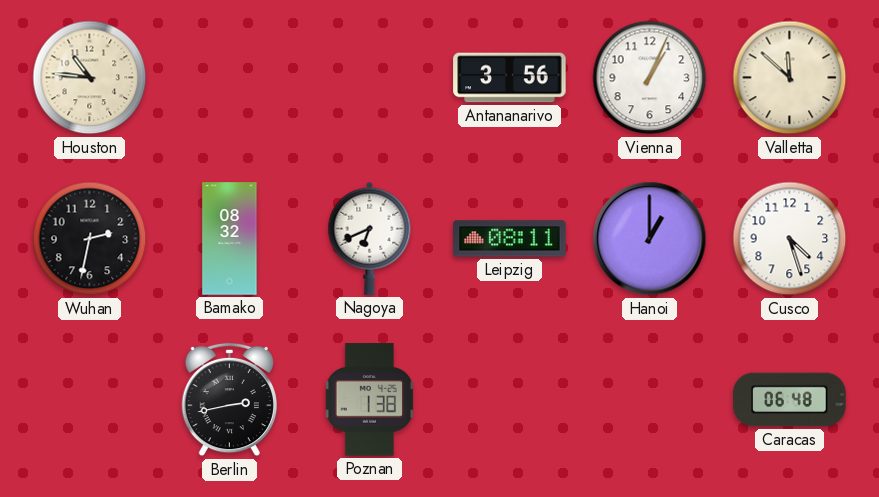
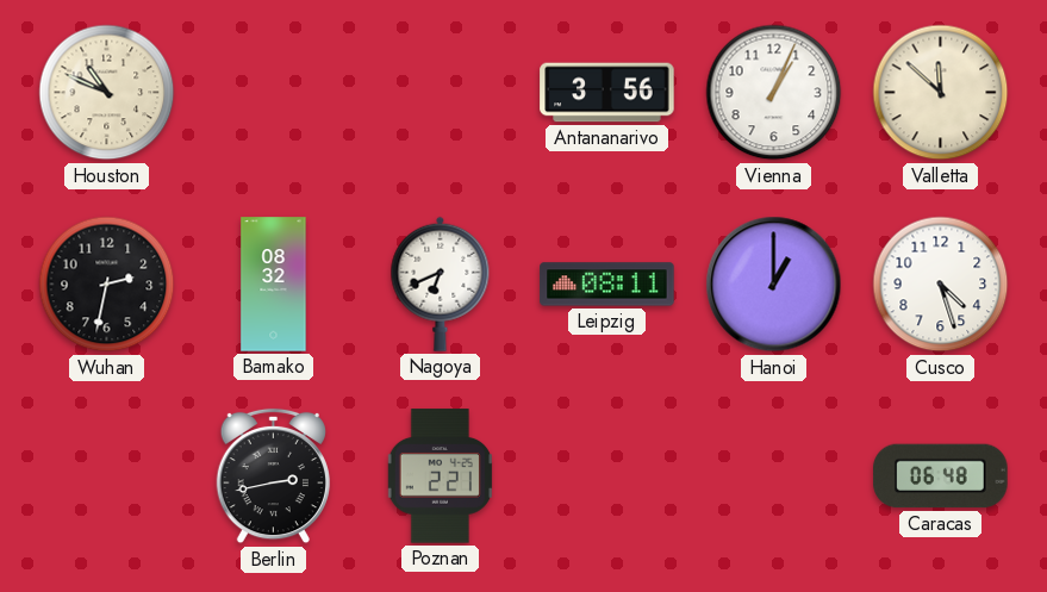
Houston: 10:46 -> 10:49
Poznan: 1:38 -> 2:21
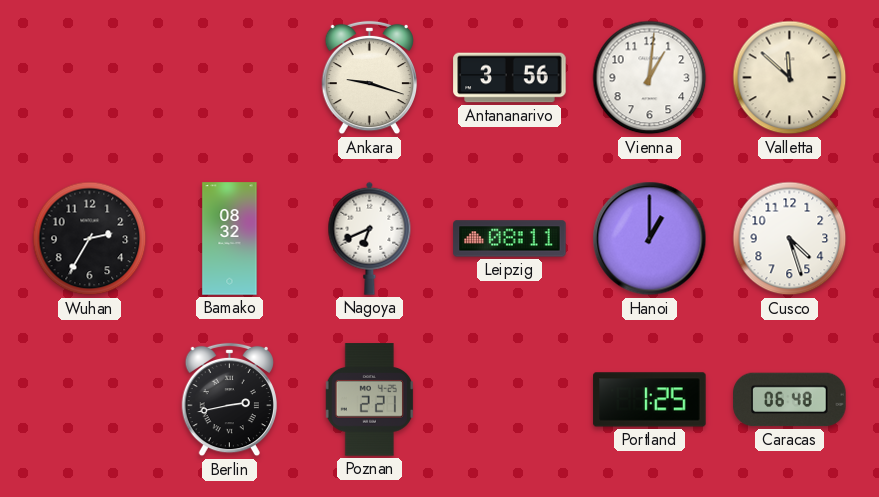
Houston: 10:49 -> none
Ankara: none -> 9:18
Vienna: 1:04 -> 1:01
Wuhan: 2:32 -> 2:35
Portland: none -> 1:25
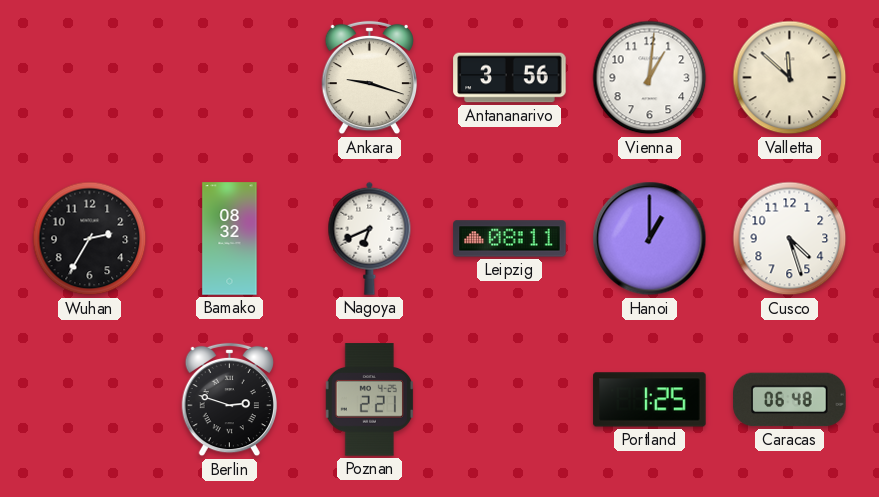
Berlin: 2:43 -> 2:48
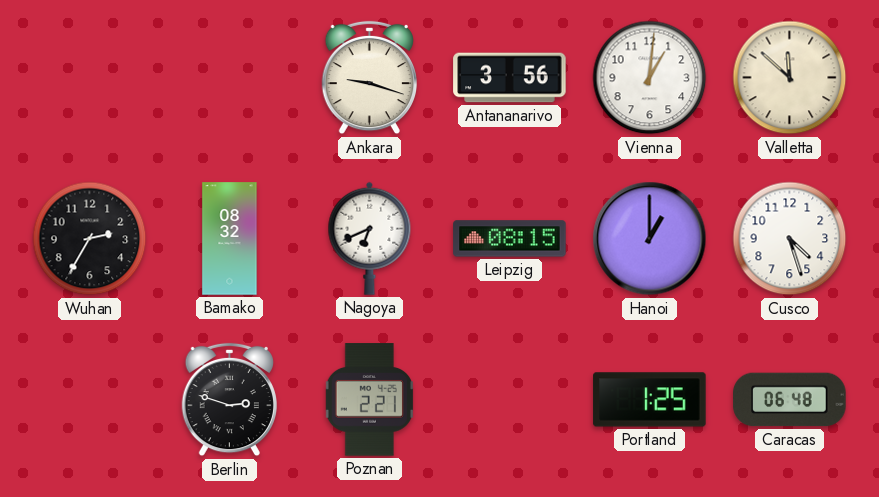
Leipzig: 08:11 -> 08:15
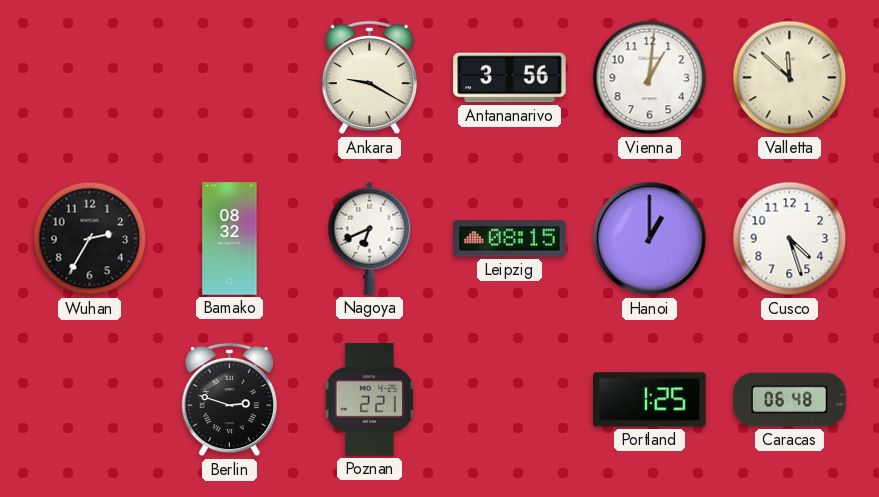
Ankara: 9:18 -> 9:20
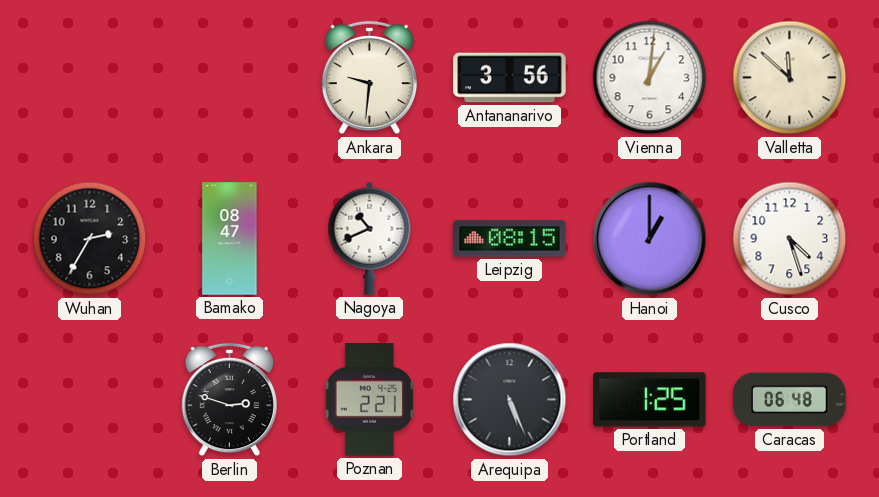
Ankara: 9:20 -> 9:31
Bamako: 08:32 -> 08:47
Nagoya: 6:41 -> 10:41
Arequipa: none -> 5:26
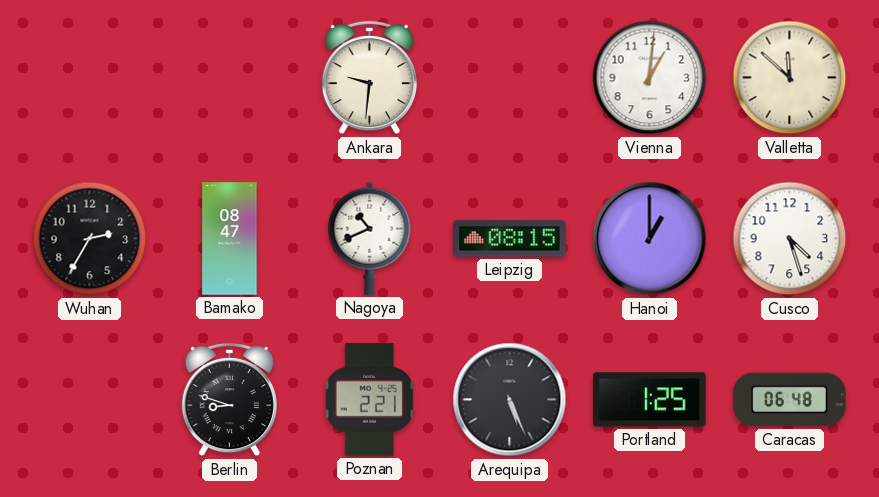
Antananarivo: 3:56 -> none
Berlin: 2:48 -> 8:48
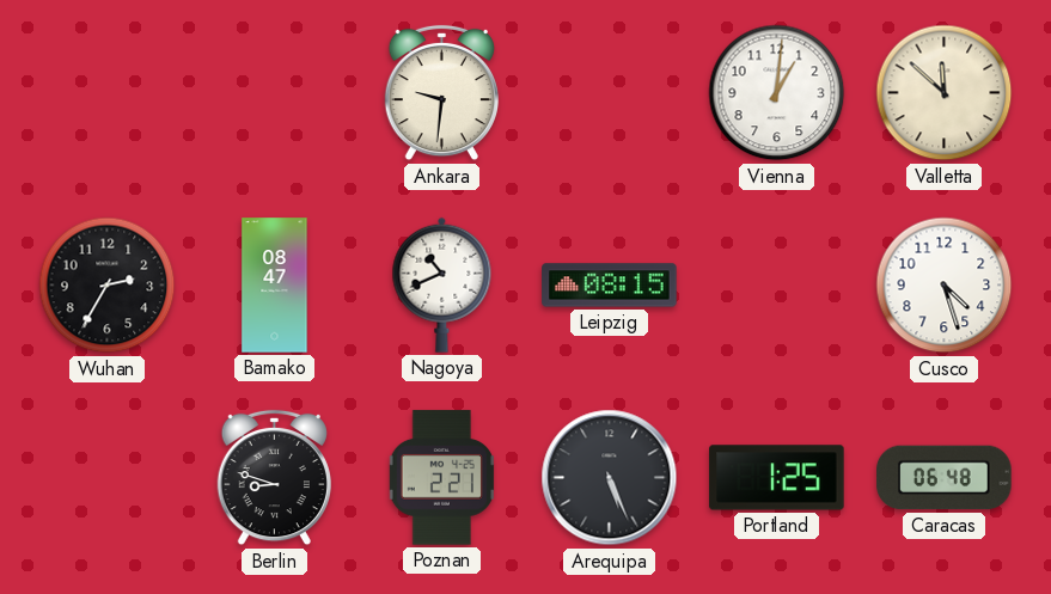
Hanoi: 1:00 -> none
